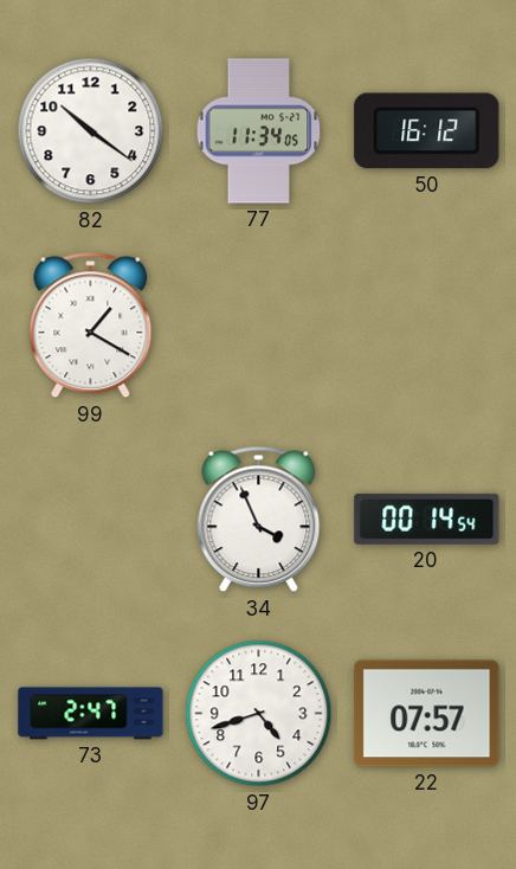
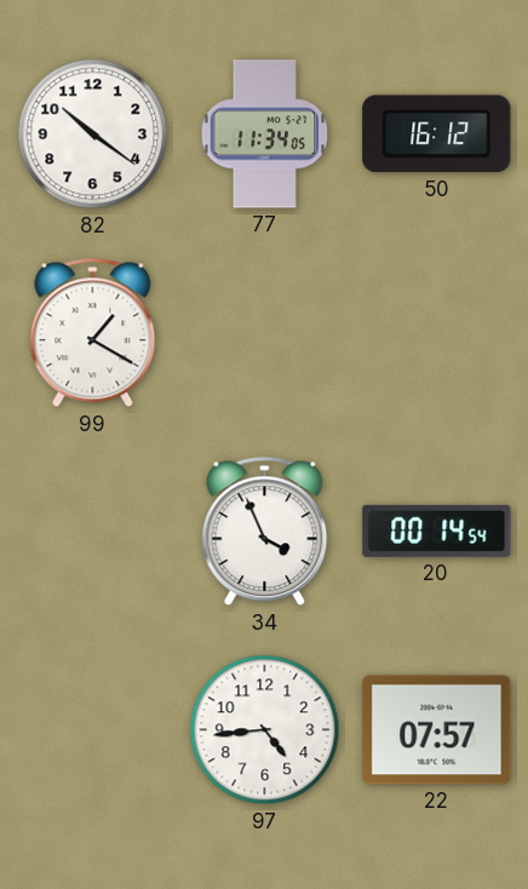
73: 2:47 -> none
97: 4:42 -> 4:44
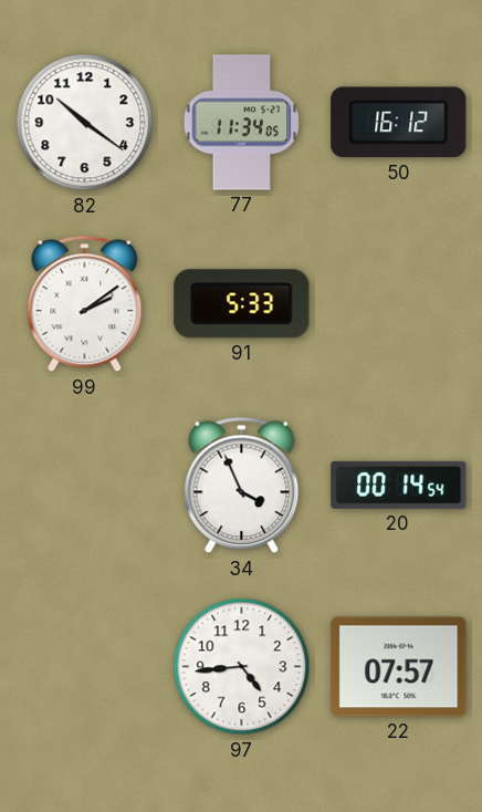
99: 1:20 -> 2:09
91: none -> 5:33
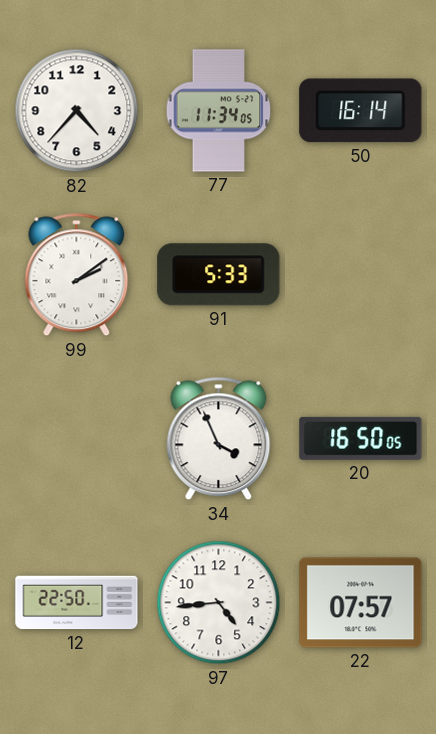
82: 10:21 -> 4:37
50: 16:12 -> 16:14
20: 00:14 -> 16:50
12: none -> 22:50
